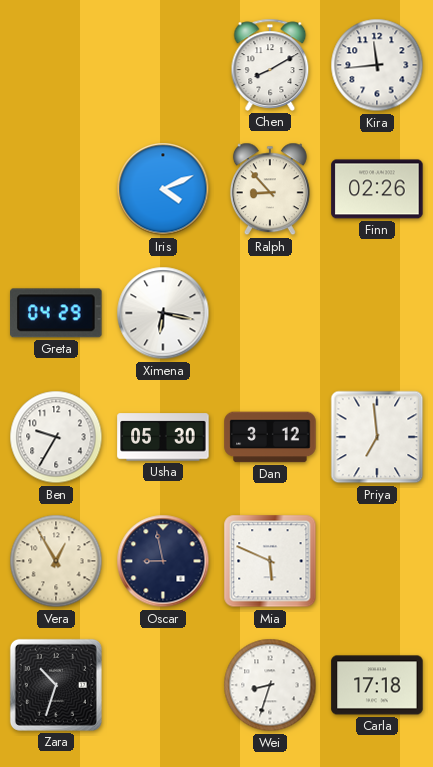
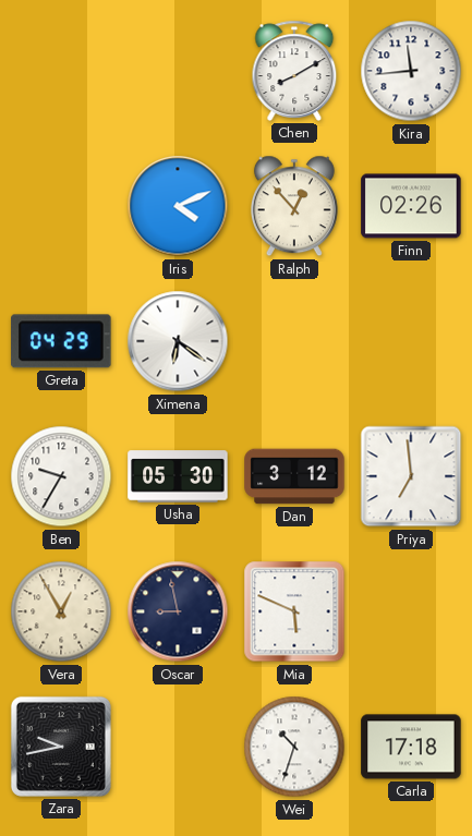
Ralph: 8:53 -> 12:53
Ximena: 6:17 -> 6:21
Zara: 10:33 -> 9:43
Wei: 8:33 -> 10:33
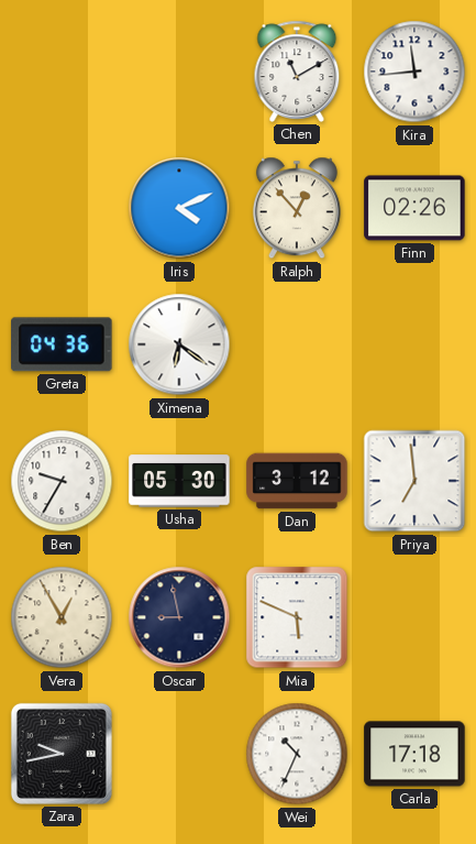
Chen: 8:10 -> 11:10
Greta: 04:29 -> 04:36
Wei: 10:33 -> 10:34
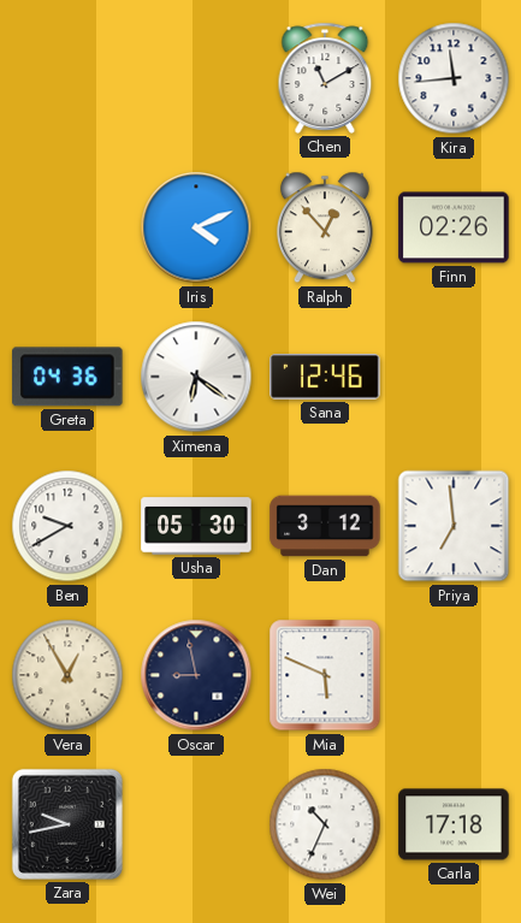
Sana: none -> 12:46
Ben: 9:35 -> 9:40
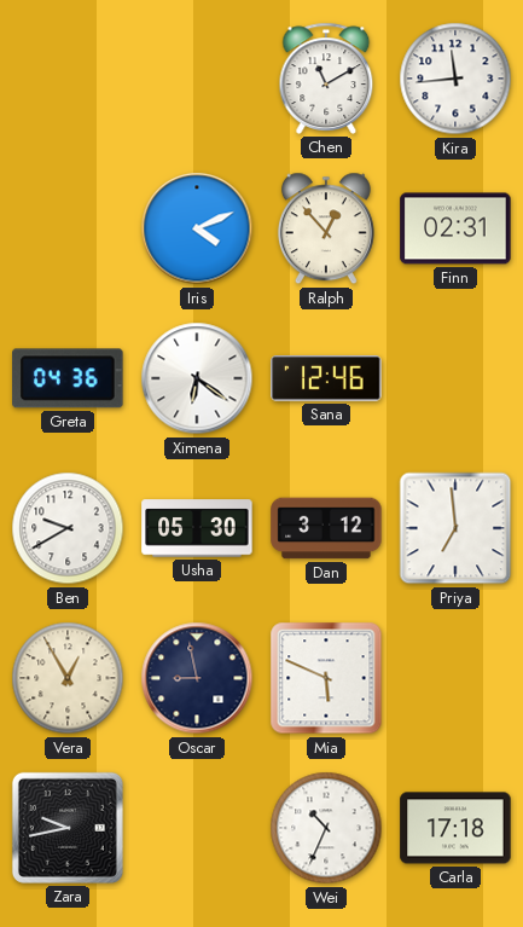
Finn: 02:26 -> 02:31
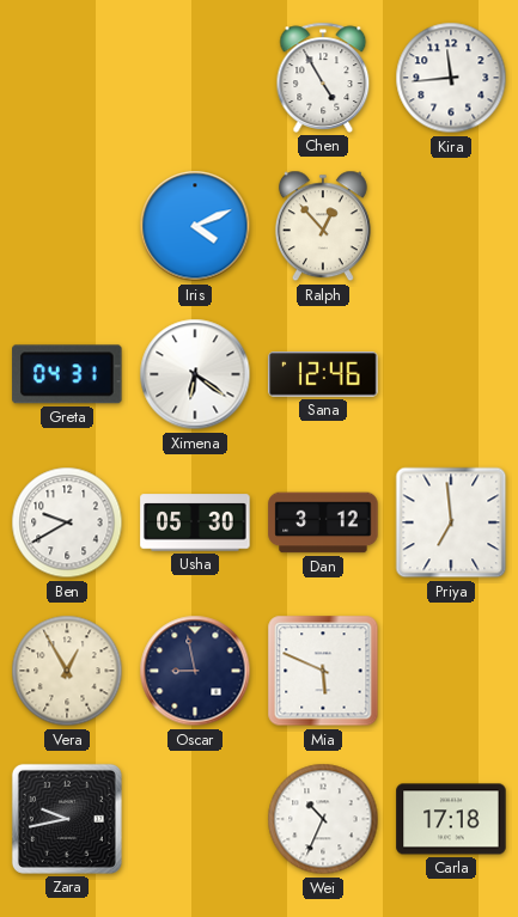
Chen: 11:10 -> 4:55
Finn: 02:31 -> none
Greta: 04:36 -> 04:31
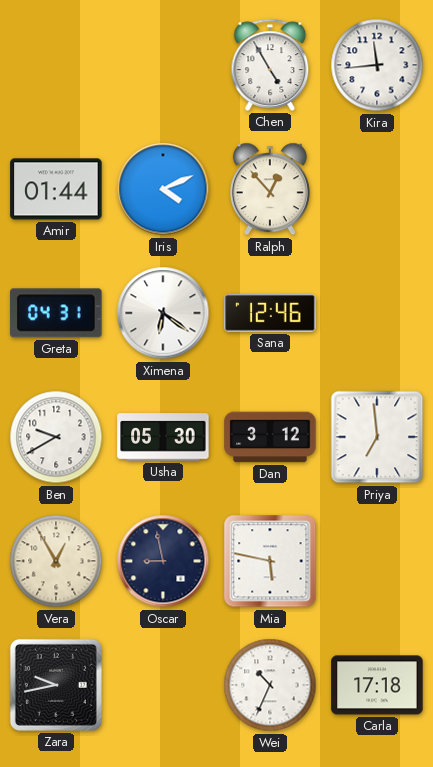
Amir: none -> 01:44
Mia: 5:49 -> 5:47
